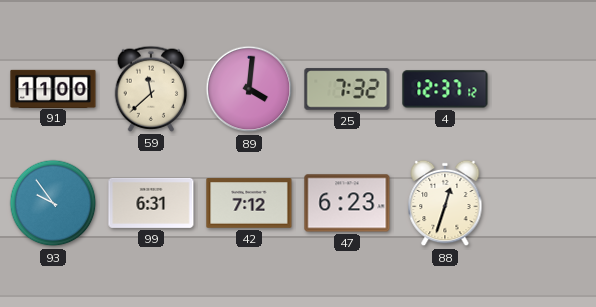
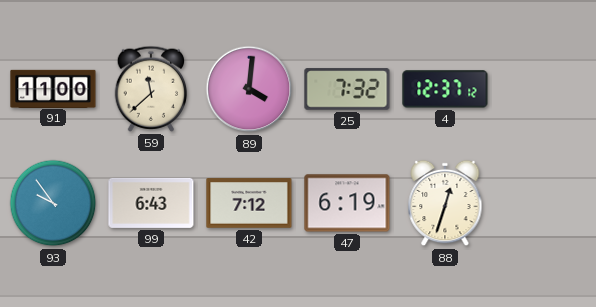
99: 6:31 -> 6:43
47: 6:23 -> 6:19
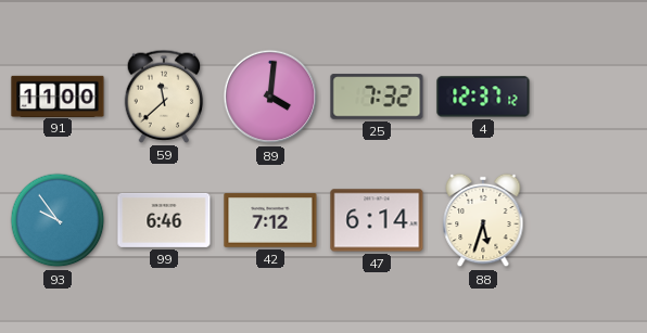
99: 6:43 -> 6:46
47: 6:19 -> 6:14
88: 12:33 -> 5:33
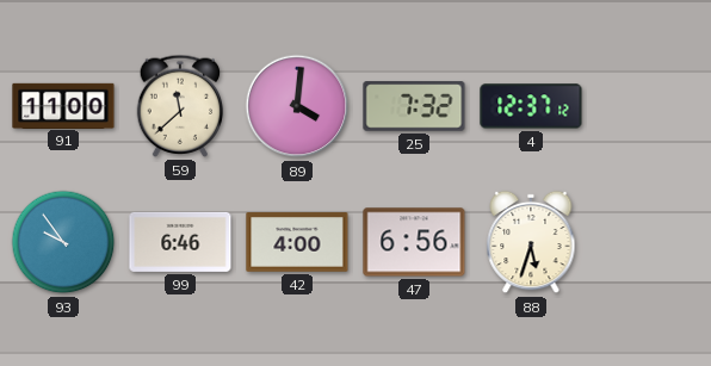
42: 7:12 -> 4:00
47: 6:14 -> 6:56
